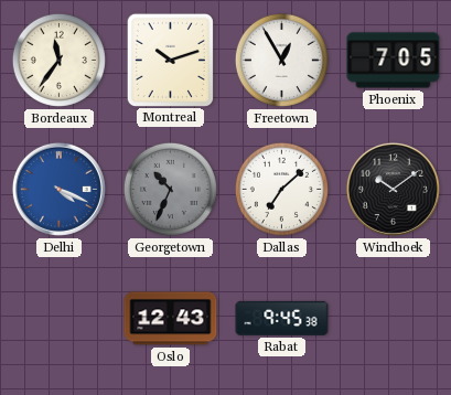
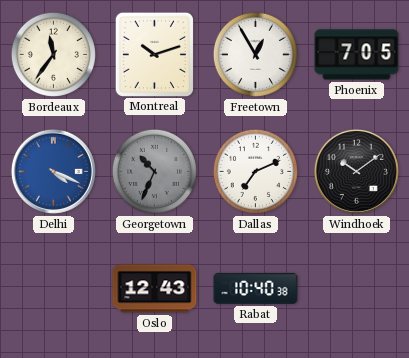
Dallas: 7:08 -> 7:11
Rabat: 9:45 -> 10:40
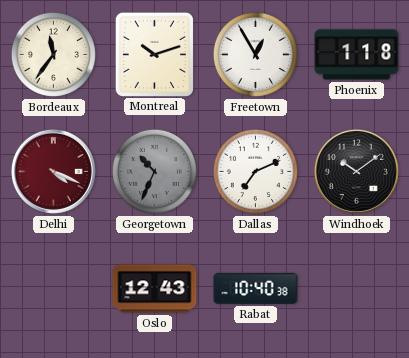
Phoenix: 7:05 -> 1:18
Delhi dial: blue -> burgundy
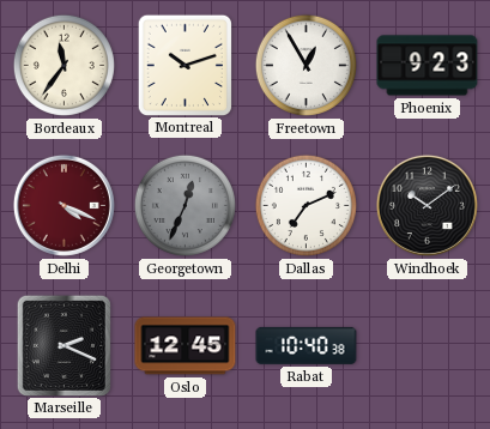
Phoenix: 1:18 -> 9:23
Georgetown: 10:34 -> 12:34
Marseille: none -> 2:19
Oslo: 12:43 -> 12:45
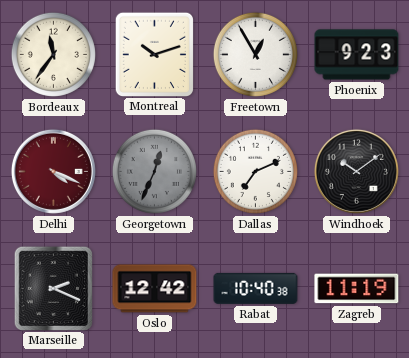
Oslo: 12:45 -> 12:42
Zagreb: none -> 11:19
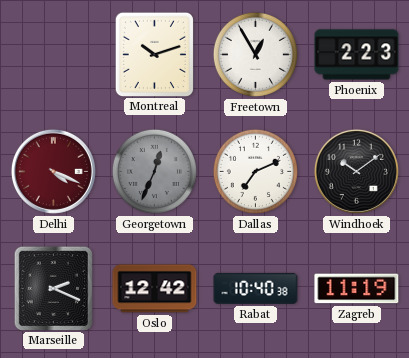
Bordeaux: 11:36 -> none
Phoenix: 9:23 -> 2:23
